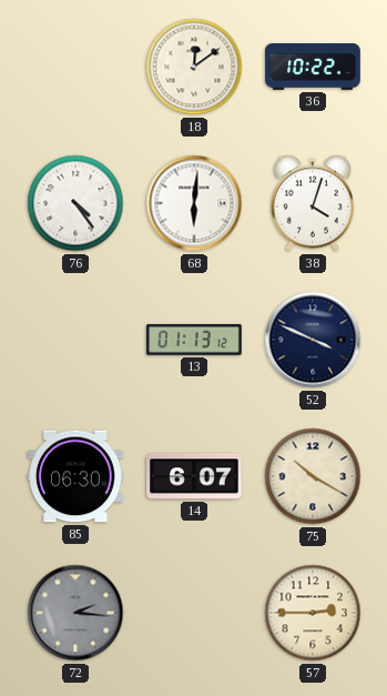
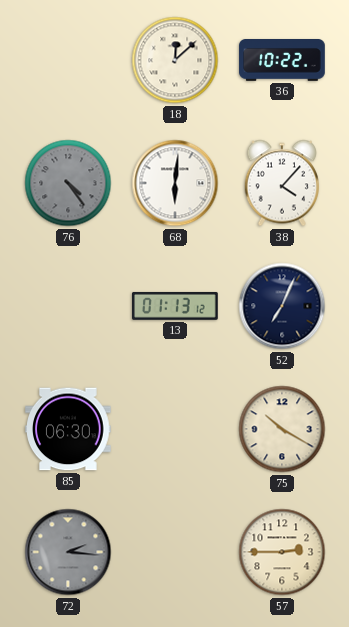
18: 12:09 -> 12:08
76 dial: white -> grey
38: 4:03 -> 4:07
52: 3:49 -> 7:04
14: 6:07 -> none
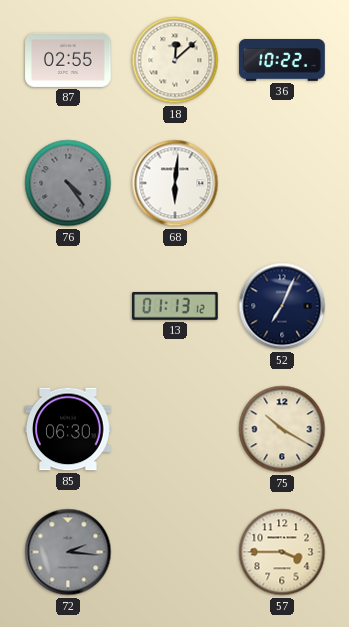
87: none -> 02:55
38: 4:07 -> none
57: 2:45 -> 3:45
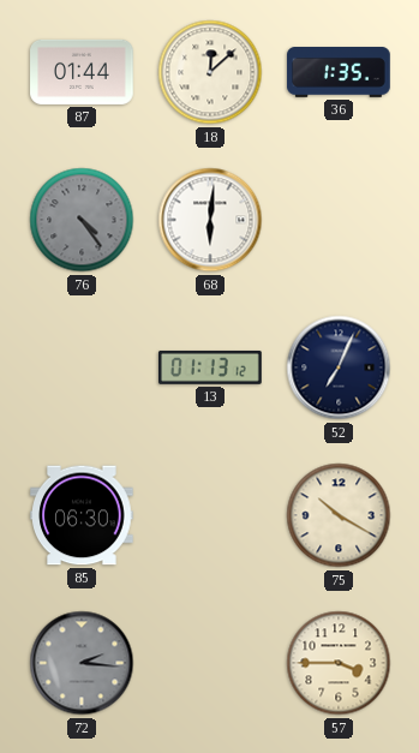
87: 02:55 -> 01:44
36: 10:22 -> 1:35
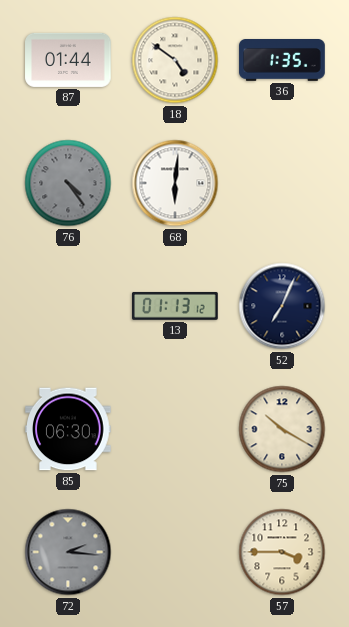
18: 12:08 -> 4:51
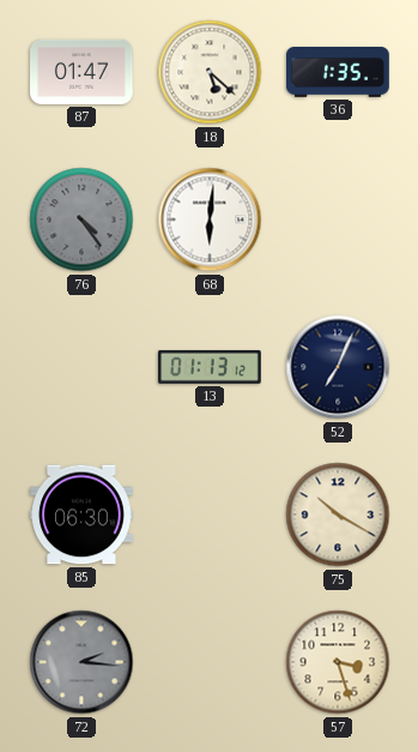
87: 01:44 -> 01:47
18: 4:51 -> 5:22
57: 3:45 -> 3:27
